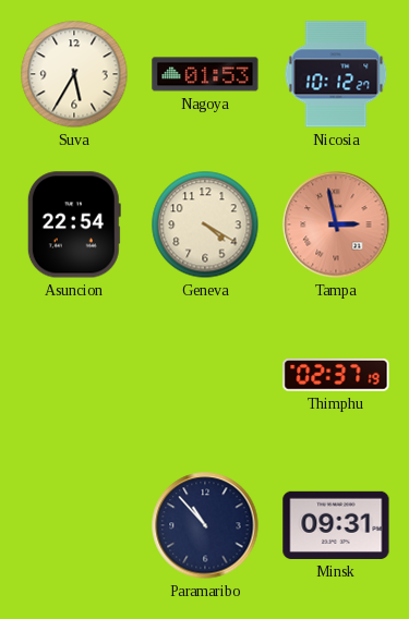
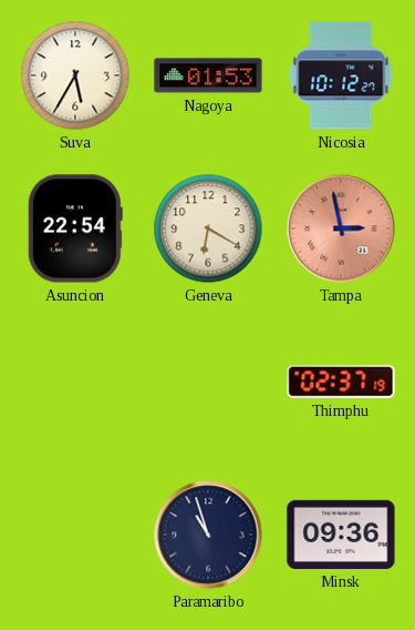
Geneva: 4:20 -> 6:20
Paramaribo: 10:53 -> 10:57
Minsk: 09:31 -> 09:36
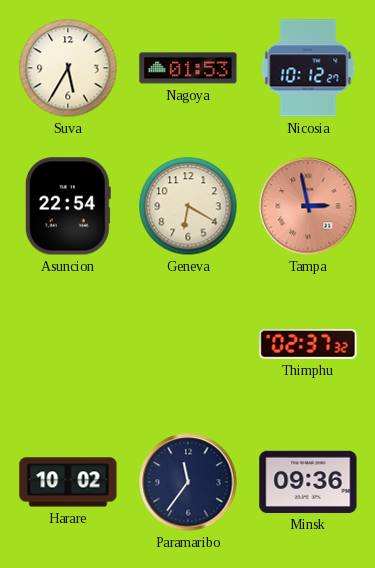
Thimphu: 02:37:19 -> 02:37:32
Harare: none -> 10:02
Paramaribo: 10:57 -> 11:36
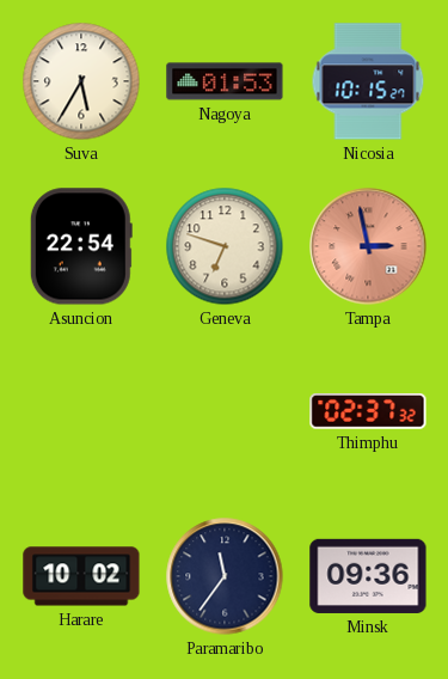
Nicosia: 10:12 -> 10:15
Geneva: 6:20 -> 6:48
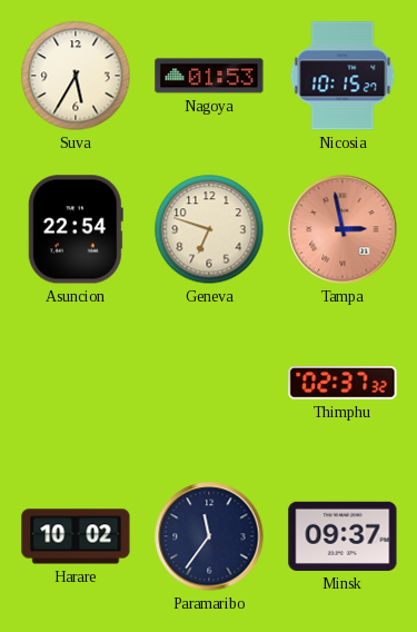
Minsk: 09:36 -> 09:37
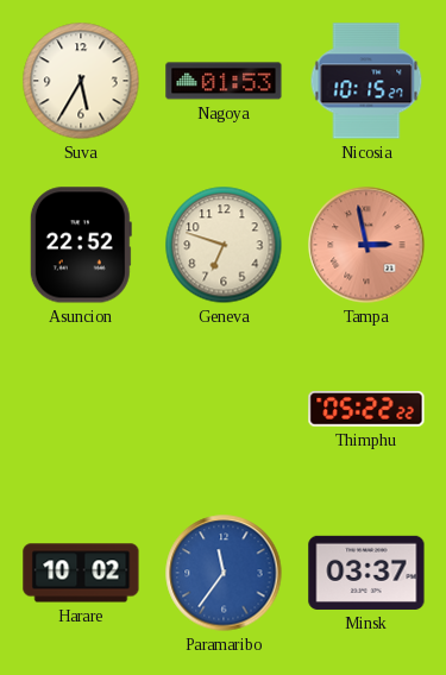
Asuncion: 22:54 -> 22:52
Thimphu: 02:37 -> 05:22
Paramaribo dial: navy -> blue
Minsk: 09:37 -> 03:37
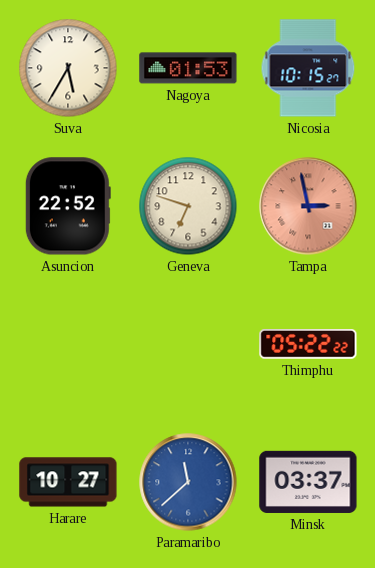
Harare: 10:02 -> 10:27
Paramaribo: 11:36 -> 11:38
